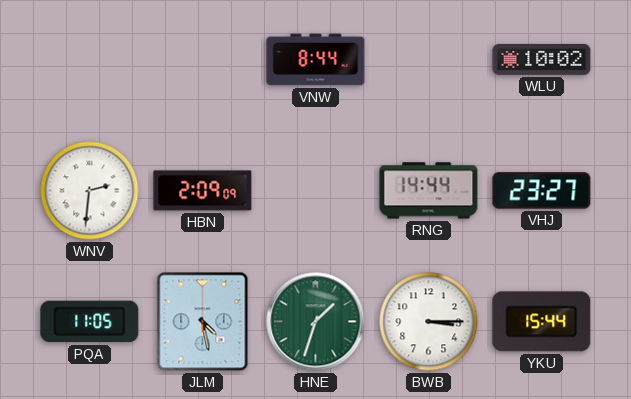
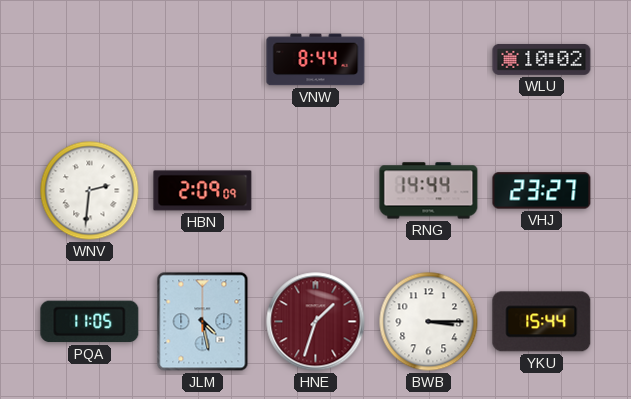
HNE dial: green -> burgundy
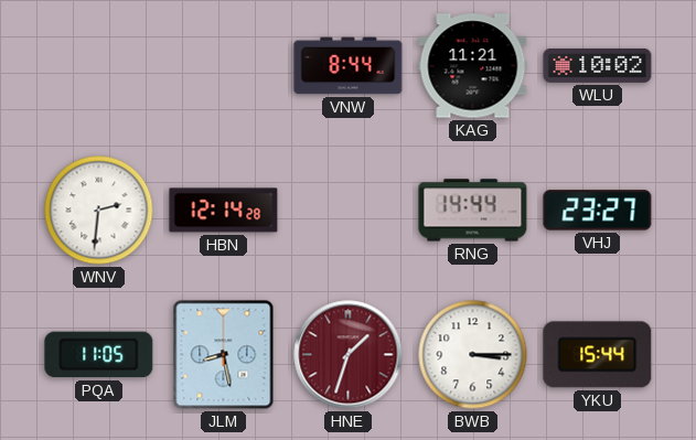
KAG: none -> 11:21
HBN: 2:09 -> 12:14
JLM: 4:28 -> 8:28
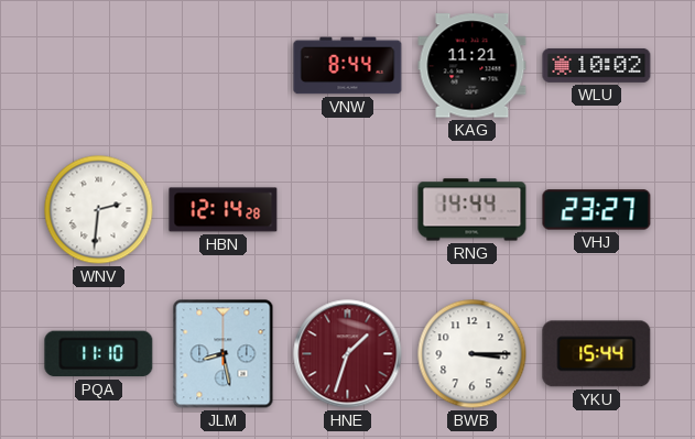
PQA: 11:05 -> 11:10
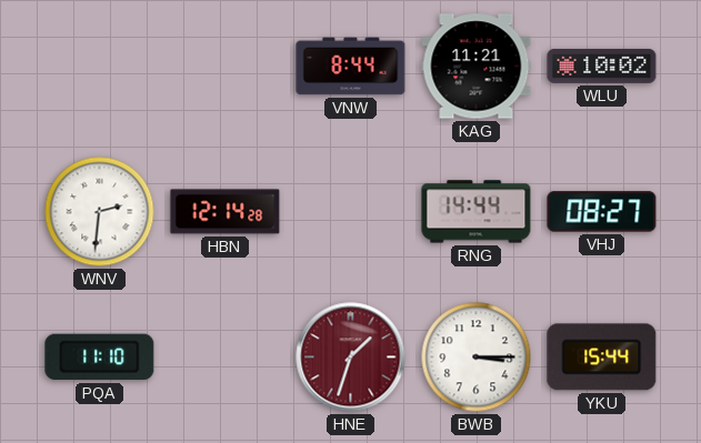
VHJ: 23:27 -> 08:27
JLM: 8:28 -> none
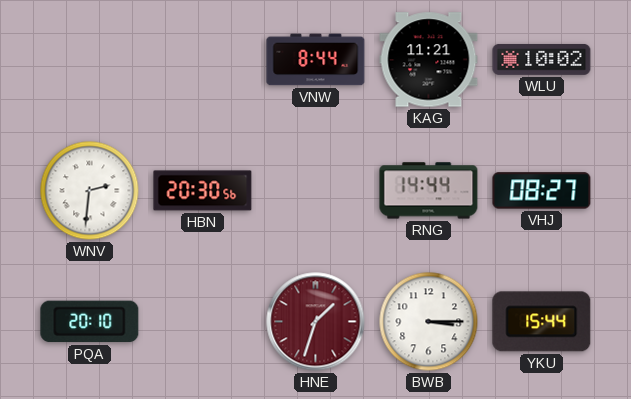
HBN: 12:14 -> 20:30
PQA: 11:10 -> 20:10
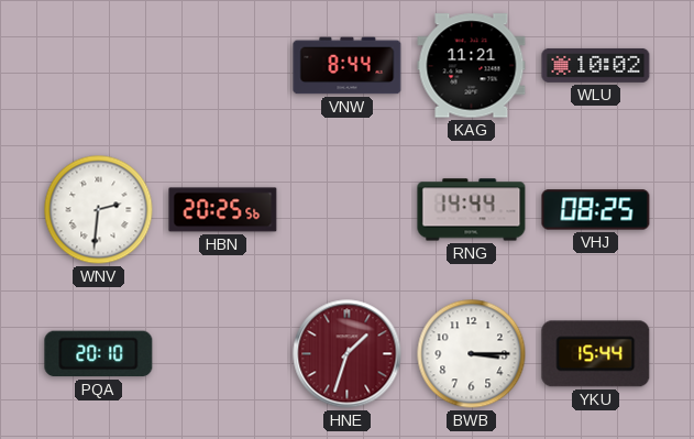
HBN: 20:30 -> 20:25
VHJ: 08:27 -> 08:25
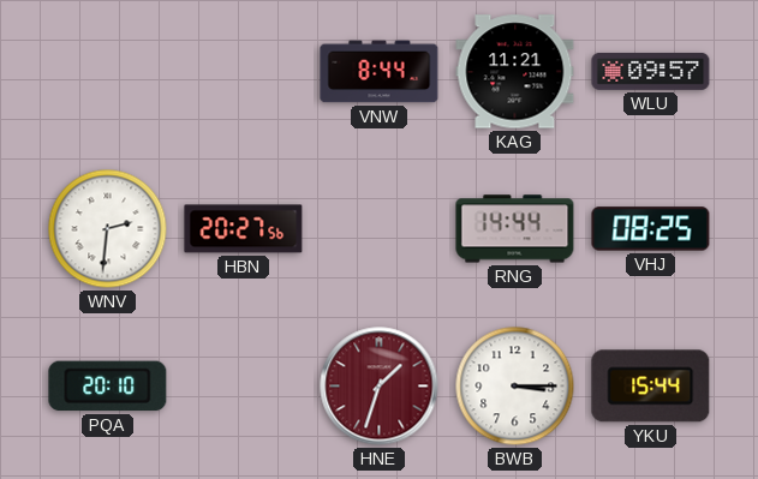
WLU: 10:02 -> 09:57
HBN: 20:25 -> 20:27
